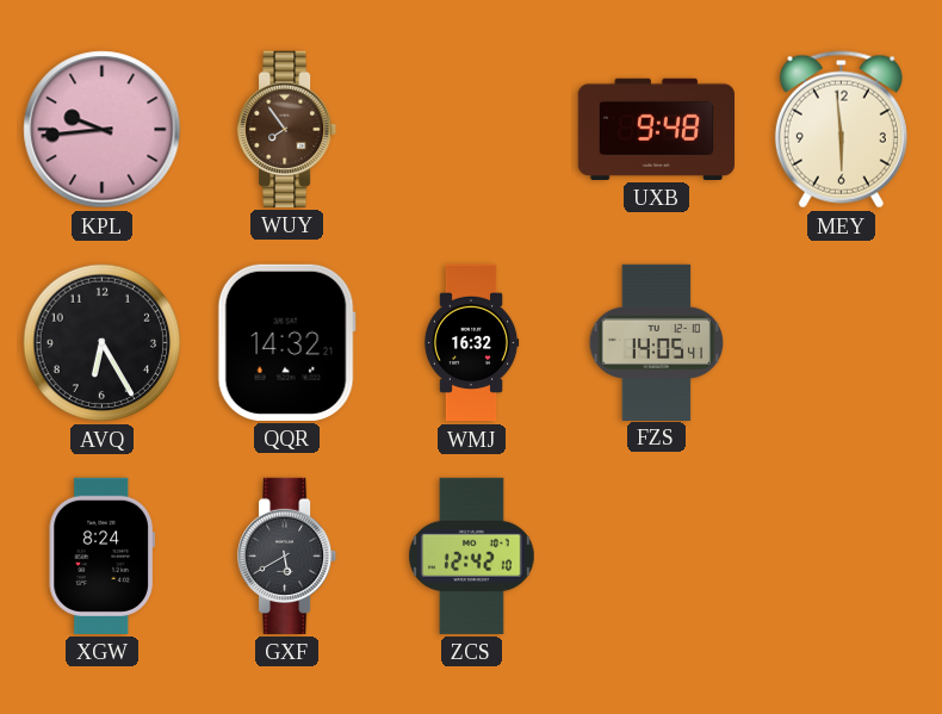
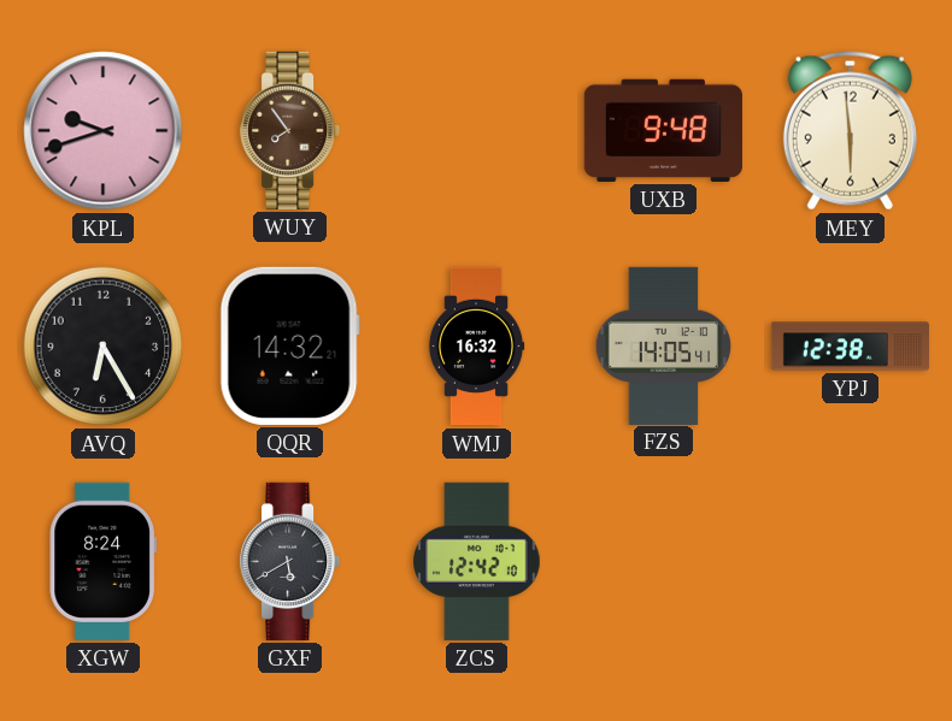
KPL: 9:44 -> 9:42
YPJ: none -> 12:38
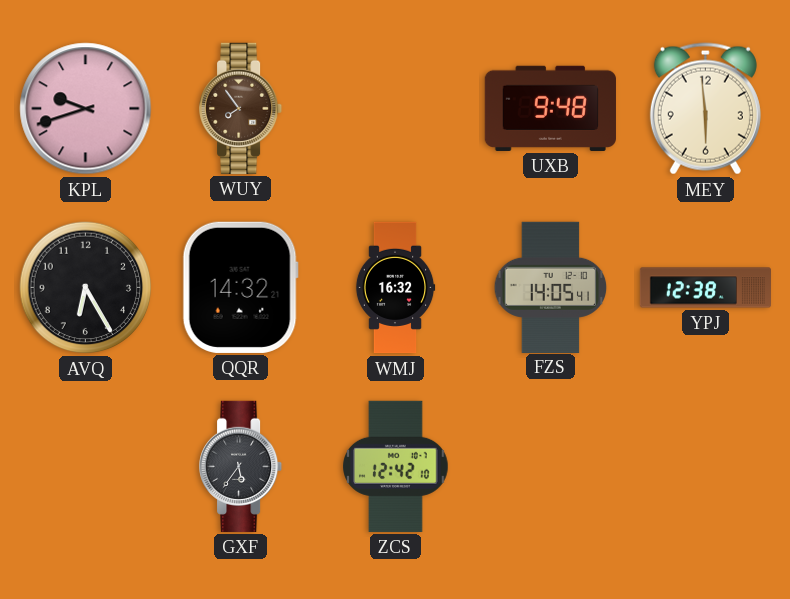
XGW: 8:24 -> none
GXF: 5:40 -> 5:36
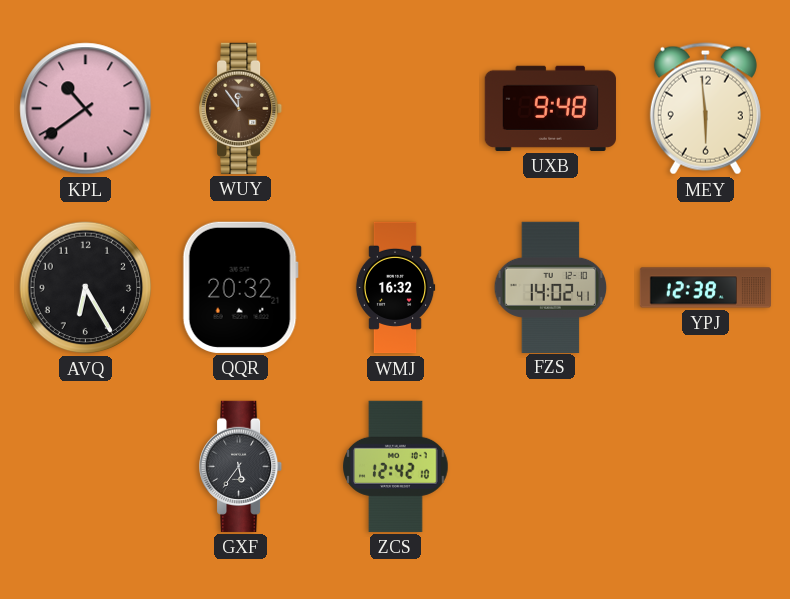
KPL: 9:42 -> 10:39
WUY: 7:54 -> 11:54
QQR: 14:32 -> 20:32
FZS: 14:05 -> 14:02
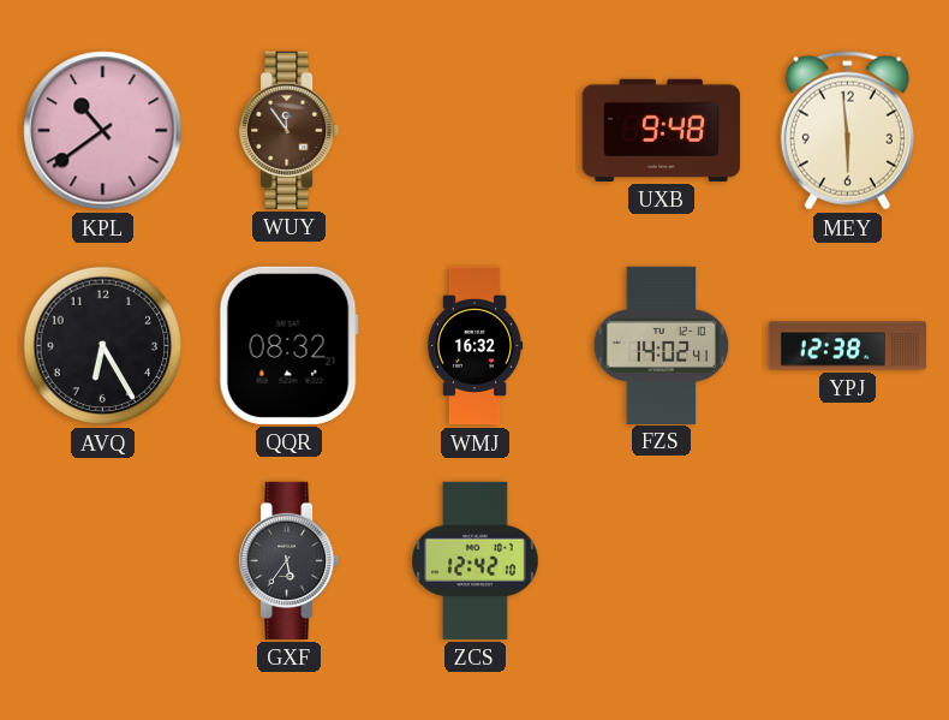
QQR: 20:32 -> 08:32
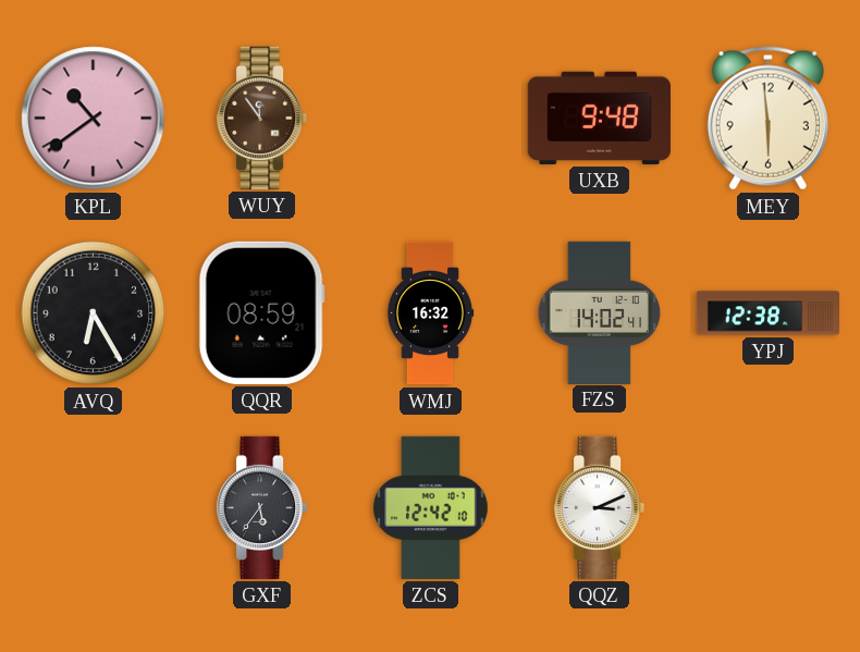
QQR: 08:32 -> 08:59
QQZ: none -> 3:11
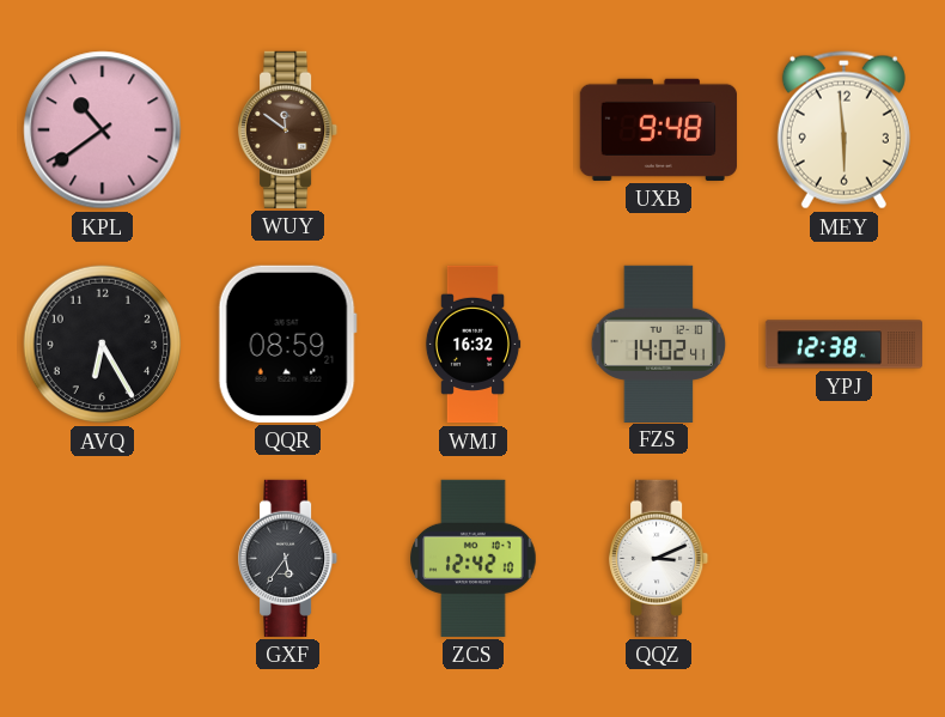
WUY: 11:54 -> 11:51
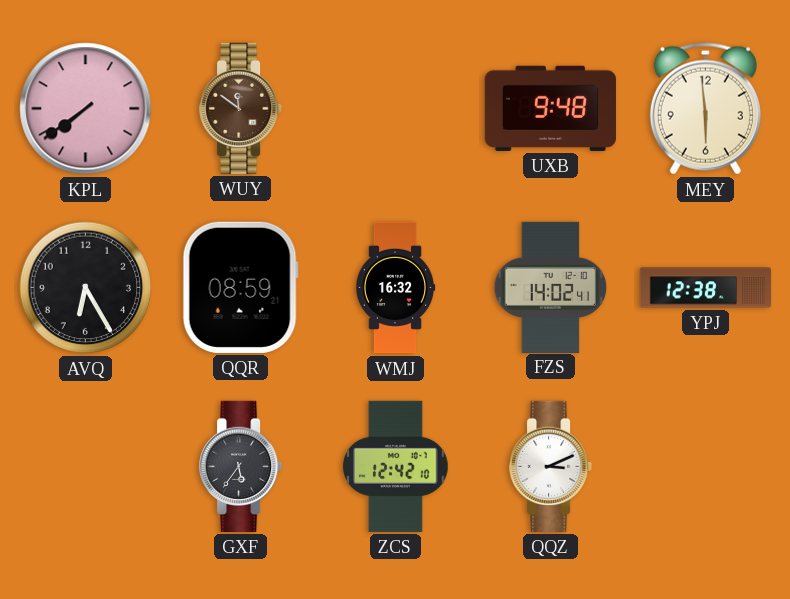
KPL: 10:39 -> 7:39
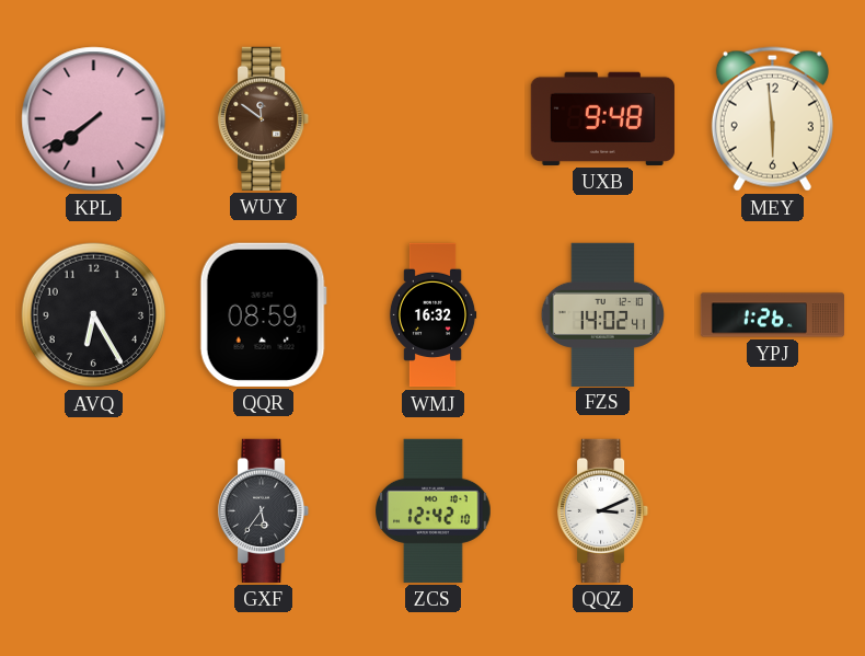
YPJ: 12:38 -> 1:26
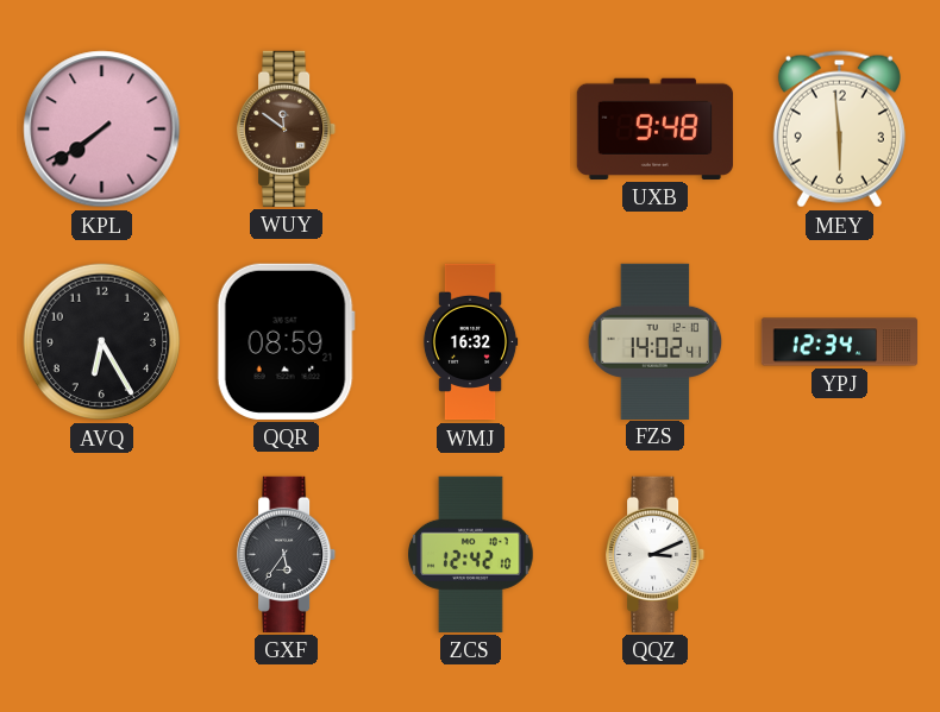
YPJ: 1:26 -> 12:34
